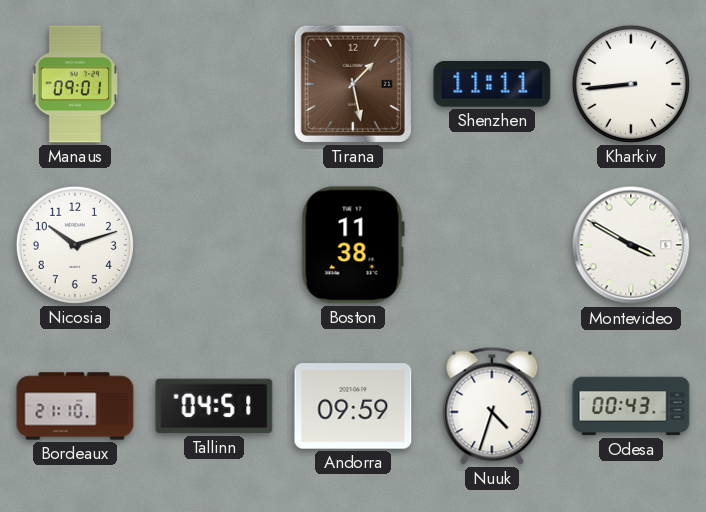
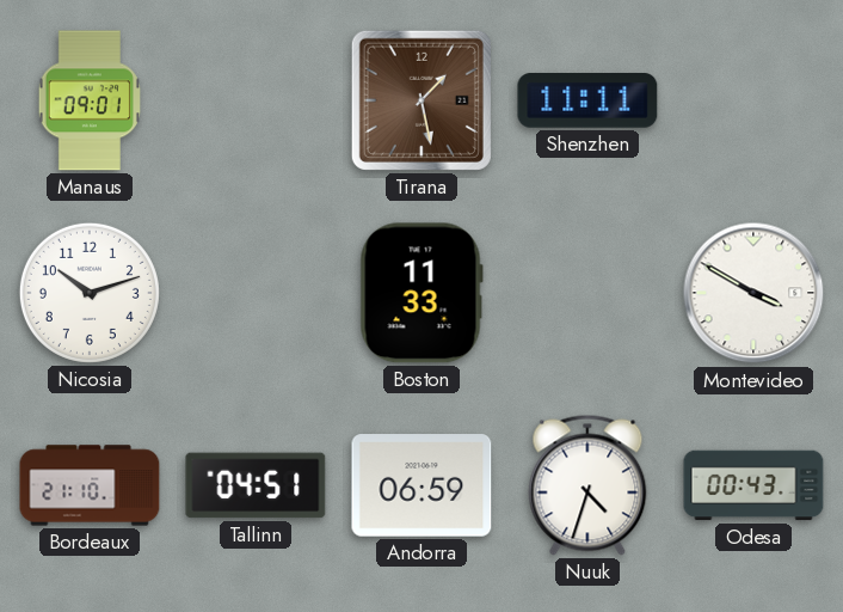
Kharkiv: 8:44 -> none
Boston: 11:38 -> 11:33
Andorra: 09:59 -> 06:59
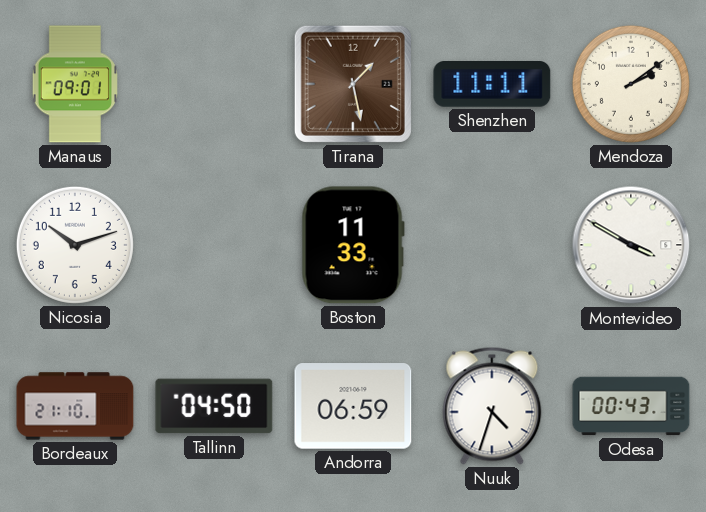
Mendoza: none -> 2:09
Tallinn: 04:51 -> 04:50
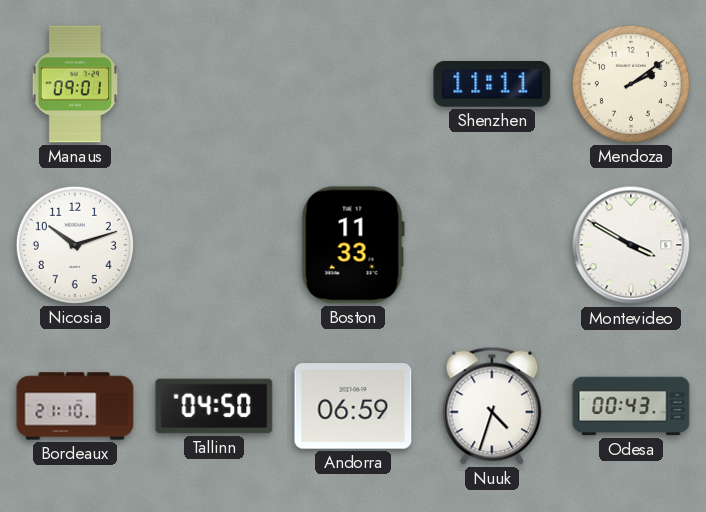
Tirana: 1:28 -> none
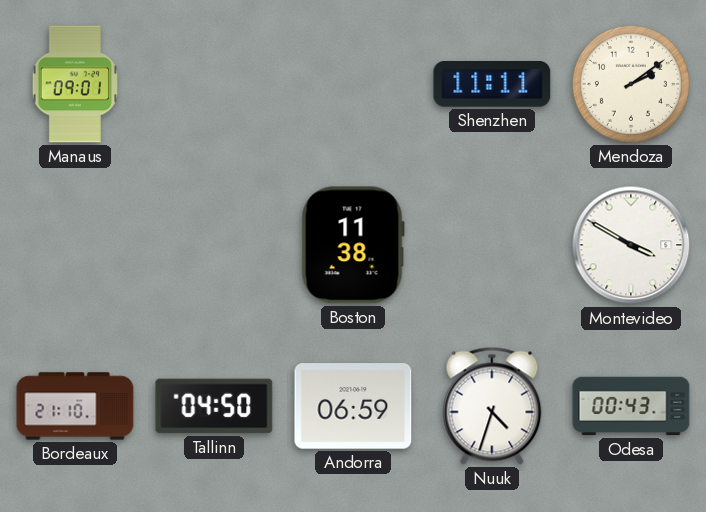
Nicosia: 10:12 -> none
Boston: 11:33 -> 11:38
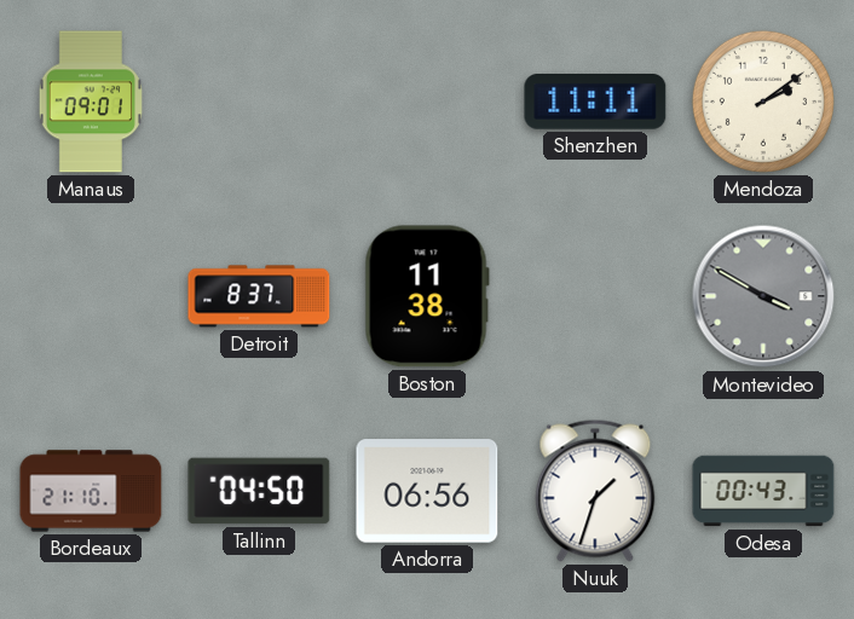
Detroit: none -> 8:37
Montevideo dial: white -> grey
Andorra: 06:59 -> 06:56
Nuuk: 4:33 -> 1:33
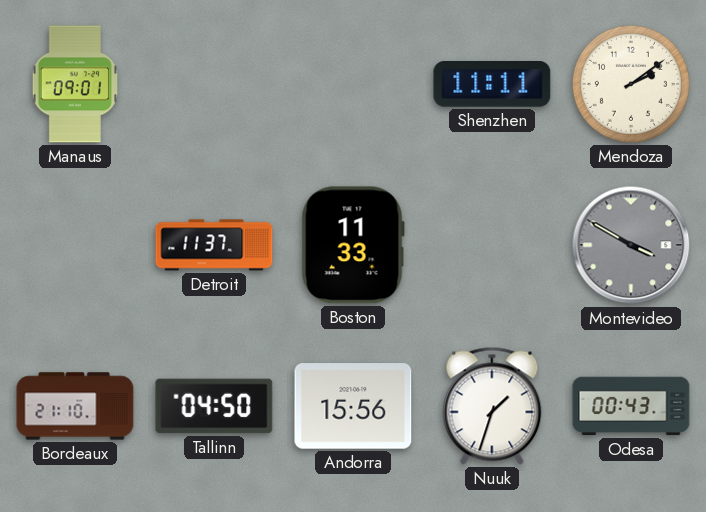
Detroit: 8:37 -> 11:37
Boston: 11:38 -> 11:33
Andorra: 06:56 -> 15:56
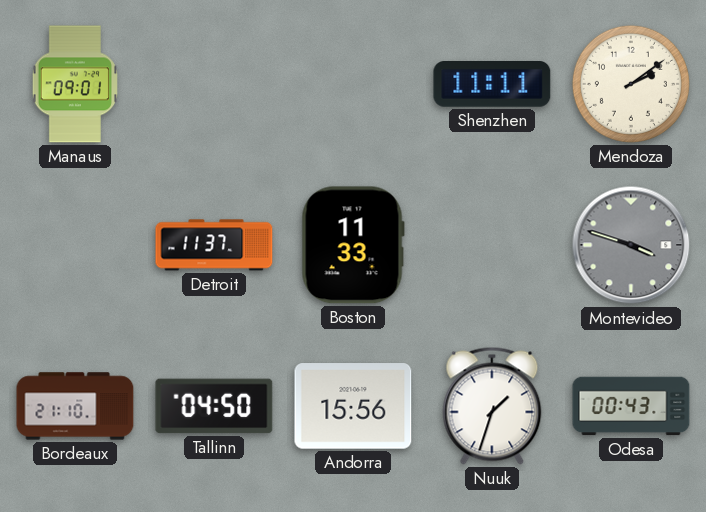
Montevideo: 3:50 -> 3:48
